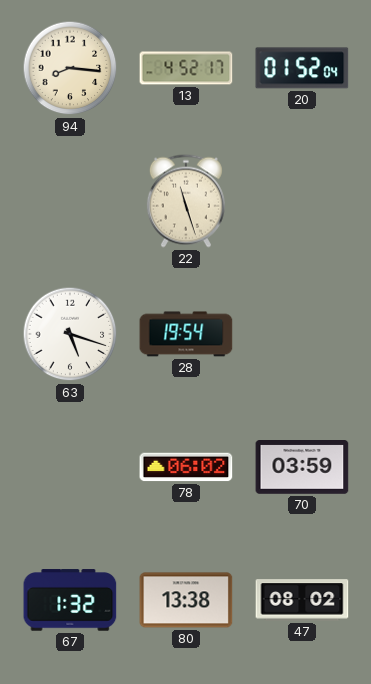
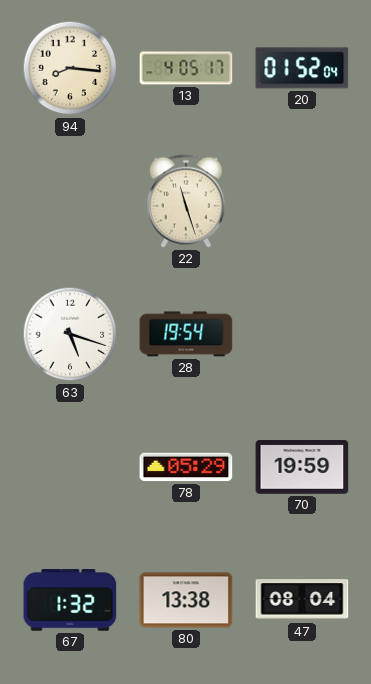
13: 4:52 -> 4:05
78: 06:02 -> 05:29
70: 03:59 -> 19:59
47: 08:02 -> 08:04
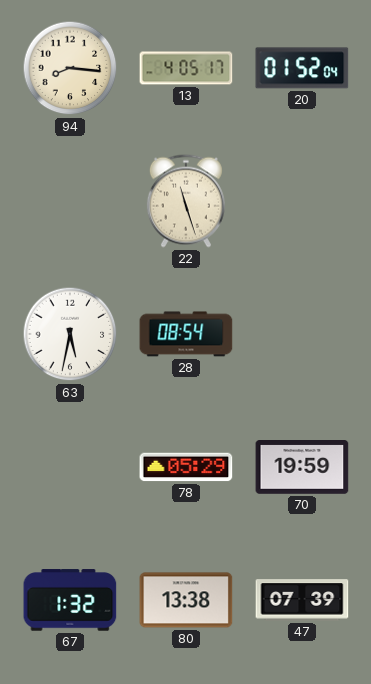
63: 5:18 -> 5:32
28: 19:54 -> 08:54
47: 08:04 -> 07:39
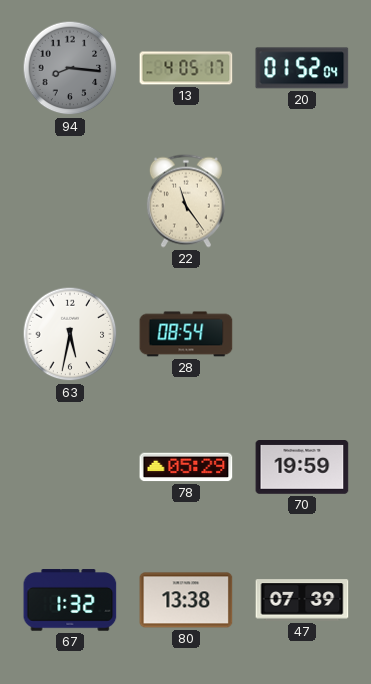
94 dial: cream -> grey
22: 11:27 -> 11:24
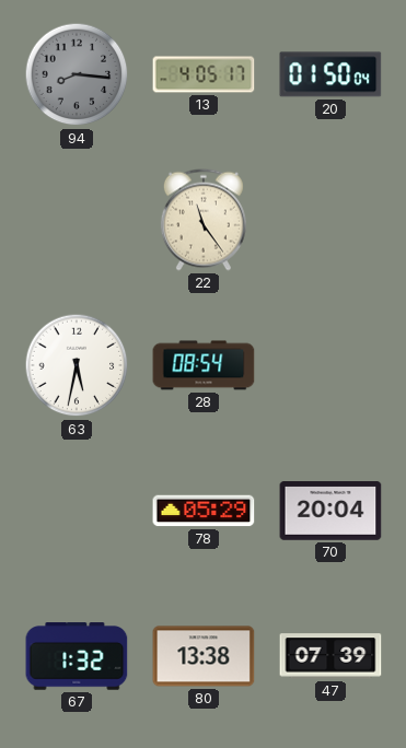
20: 01:52 -> 01:50
70: 19:59 -> 20:04
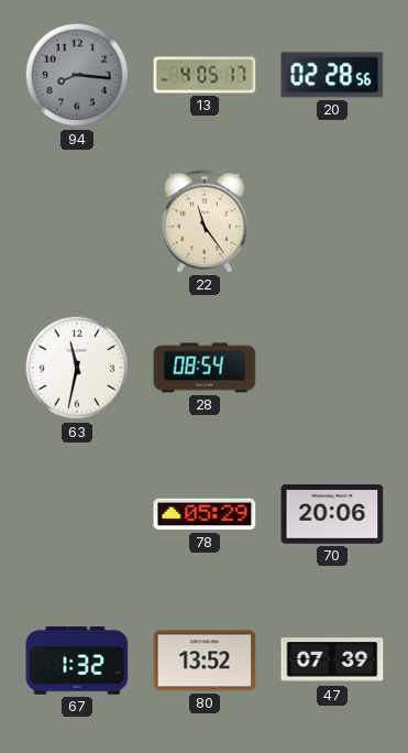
20: 01:50 -> 02:28
63: 5:32 -> 11:32
70: 20:04 -> 20:06
80: 13:38 -> 13:52
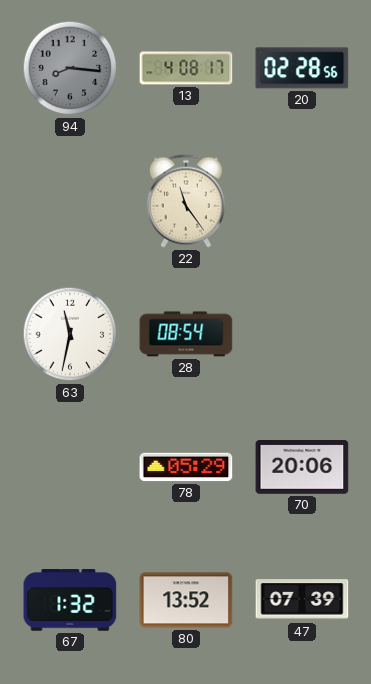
13: 4:05 -> 4:08
